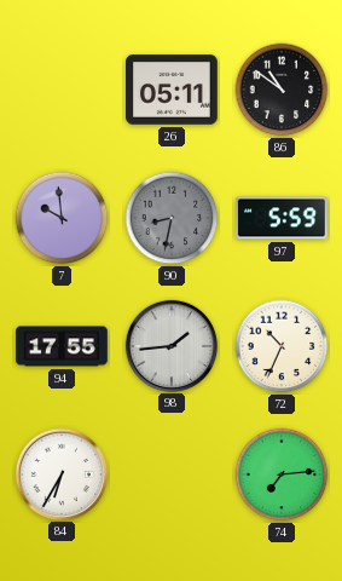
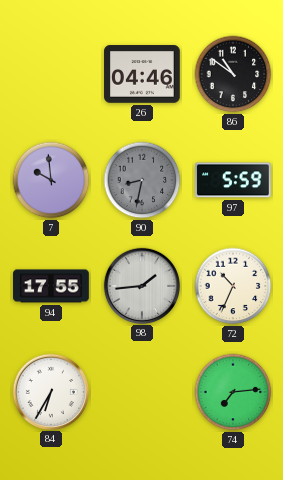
26: 05:11 -> 04:46
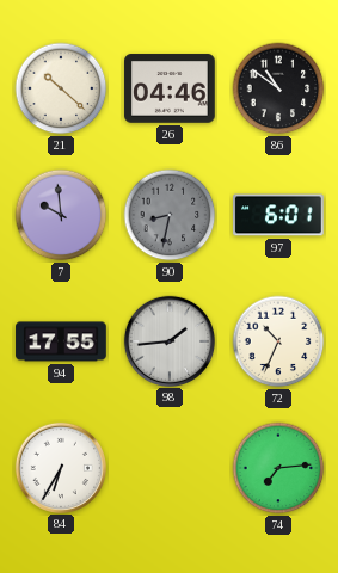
21: none -> 10:22
97: 5:59 -> 6:01
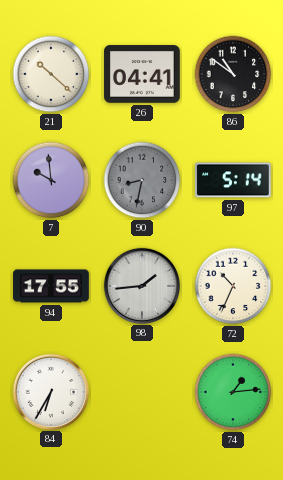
26: 04:46 -> 04:41
97: 6:01 -> 5:14
74: 7:14 -> 1:14
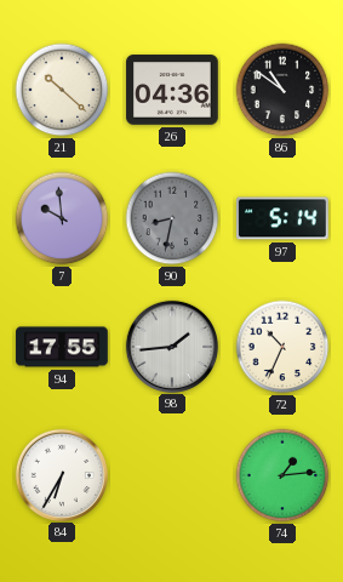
26: 04:41 -> 04:36
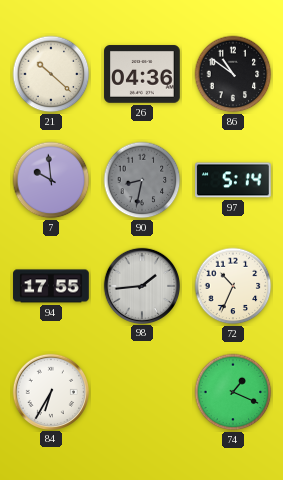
74: 1:14 -> 1:19
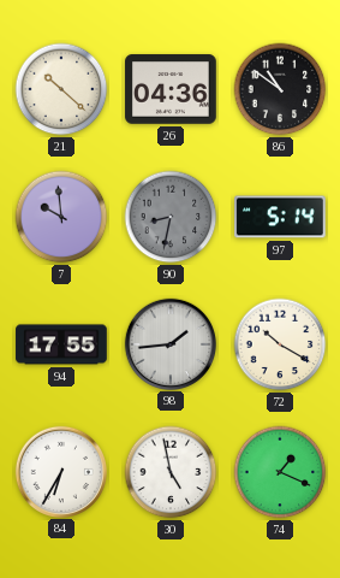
72: 10:34 -> 10:20
30: none -> 4:58
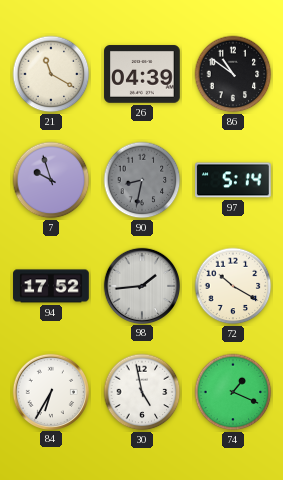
21: 10:22 -> 11:20
26: 04:36 -> 04:39
7: 9:59 -> 9:57
94: 17:55 -> 17:52
